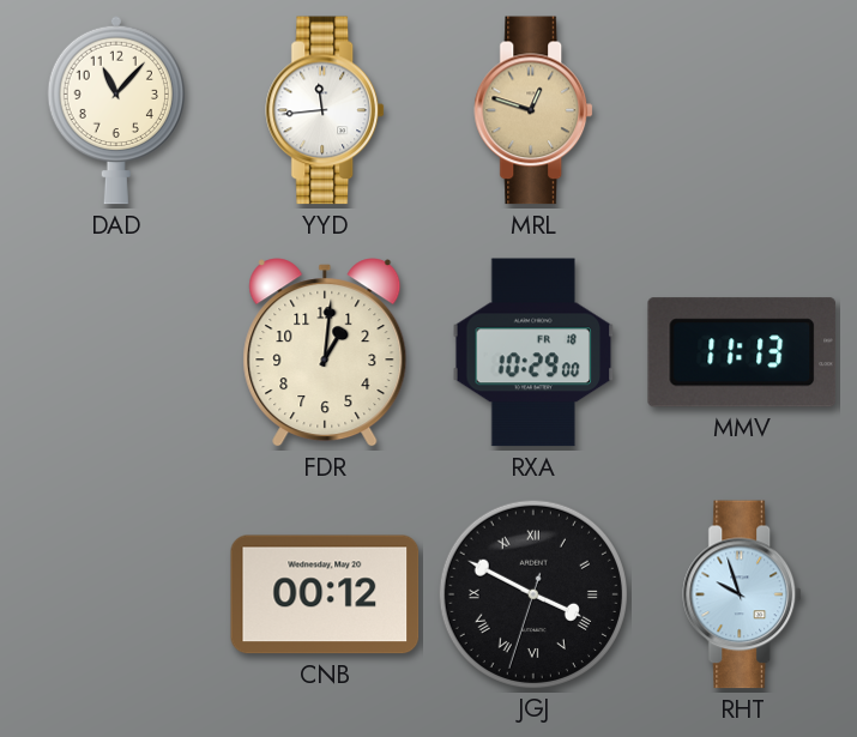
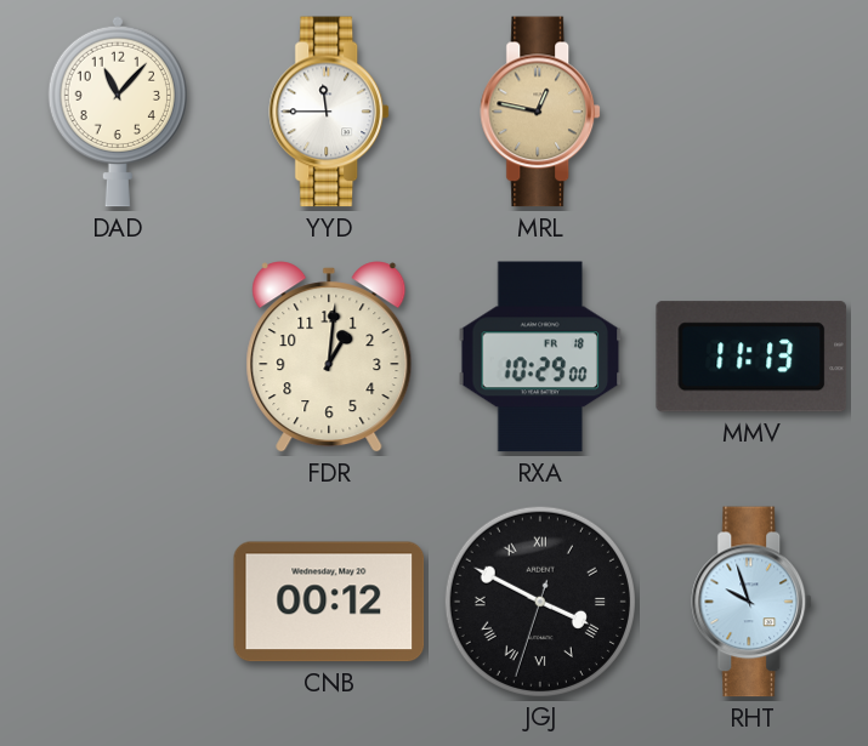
YYD: 11:44 -> 11:45
MRL: 12:48 -> 12:47
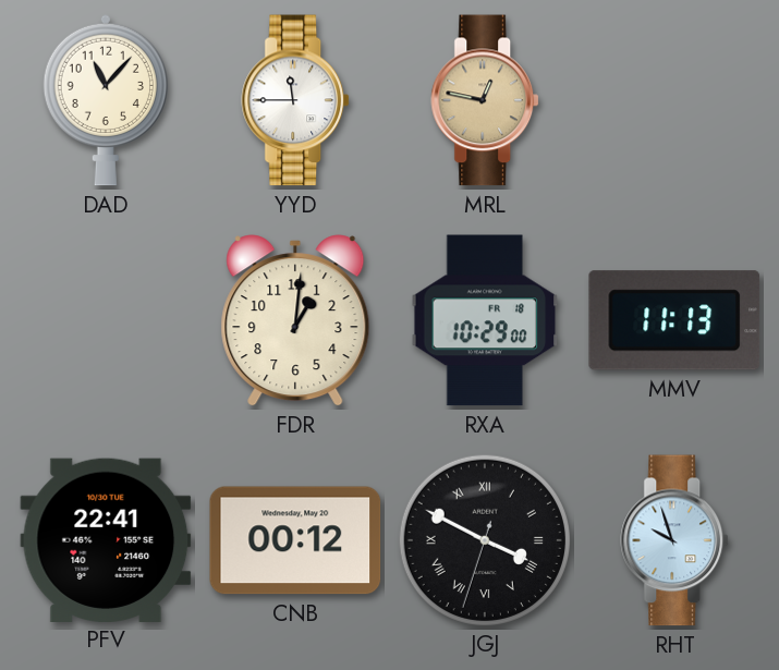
PFV: none -> 22:41
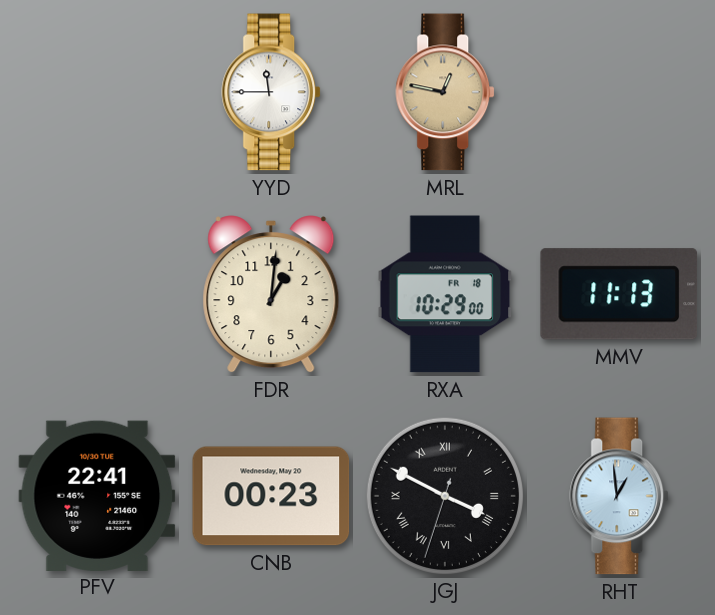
DAD: 11:07 -> none
CNB: 00:12 -> 00:23
RHT: 9:57 -> 12:59
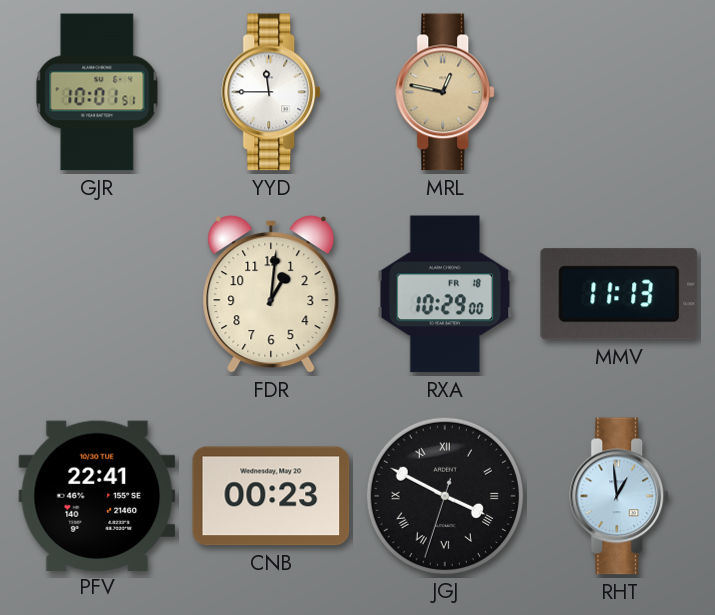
GJR: none -> 10:01
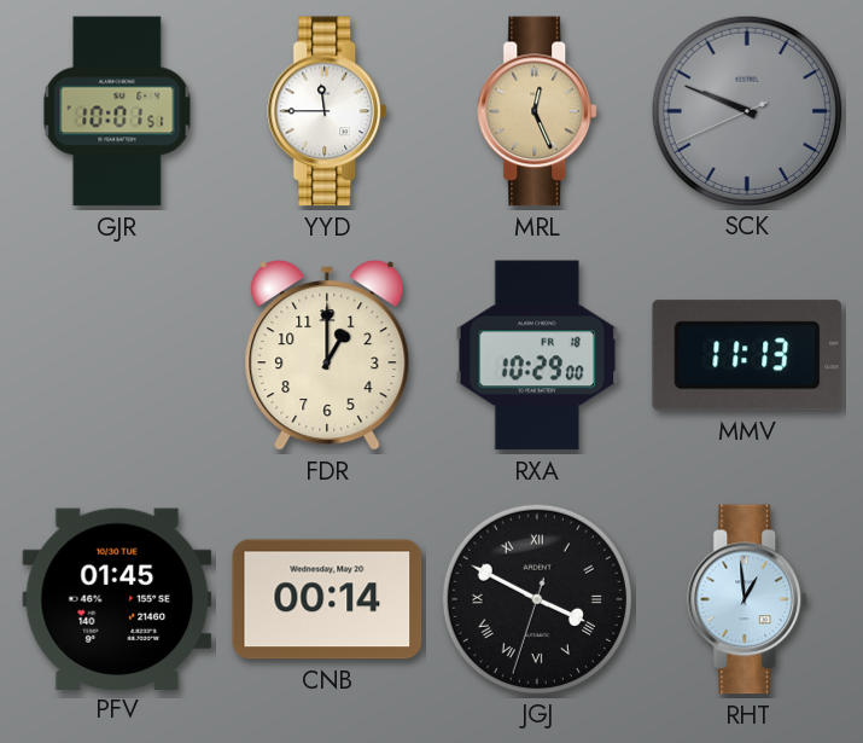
MRL: 12:47 -> 12:26
SCK: none -> 9:48
FDR: 1:01 -> 1:00
PFV: 22:41 -> 01:45
CNB: 00:23 -> 00:14
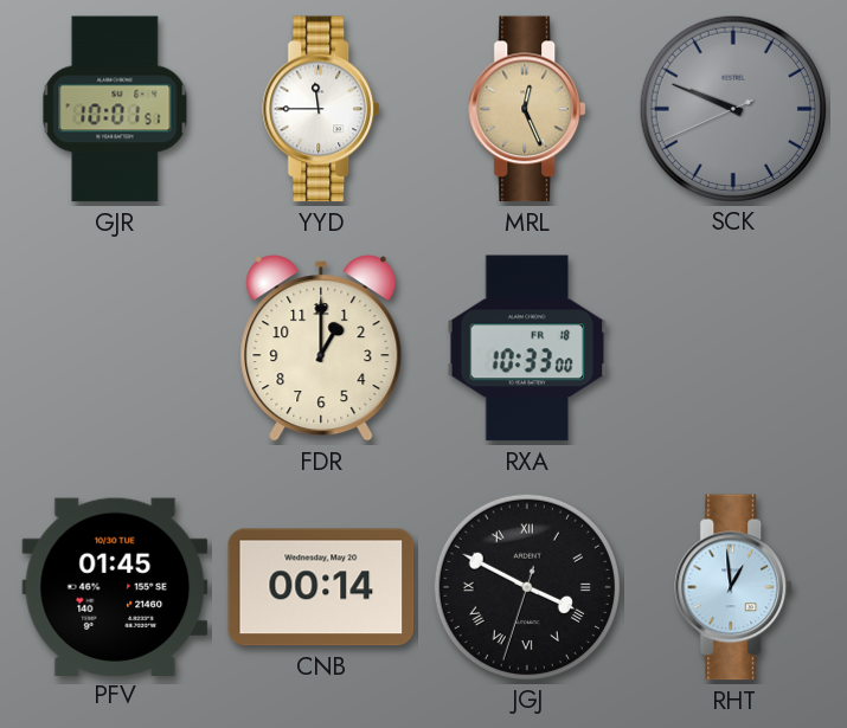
RXA: 10:29 -> 10:33
MMV: 11:13 -> none
